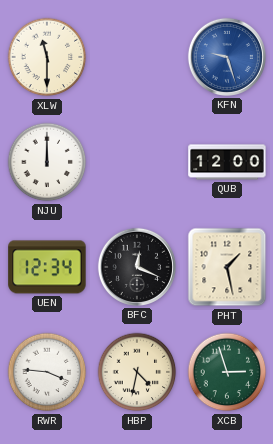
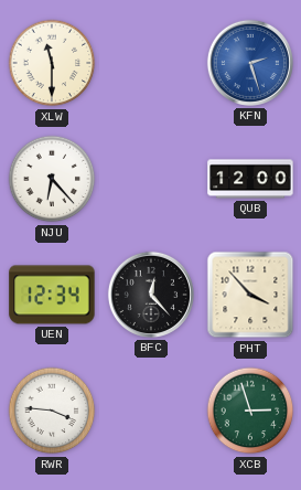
KFN: 9:27 -> 2:27
NJU: 12:00 -> 6:23
BFC: 12:19 -> 12:23
PHT: 1:28 -> 3:53
HBP: 4:32 -> none
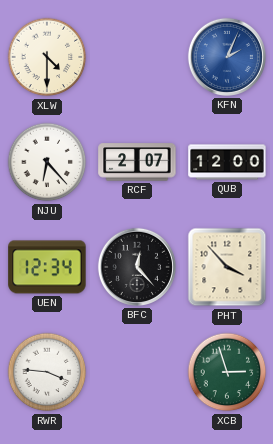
XLW: 11:30 -> 4:30
KFN: 2:27 -> 2:04
RCF: none -> 2:07
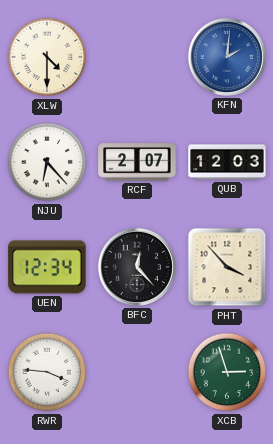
KFN: 2:04 -> 2:01
QUB: 12:00 -> 12:03
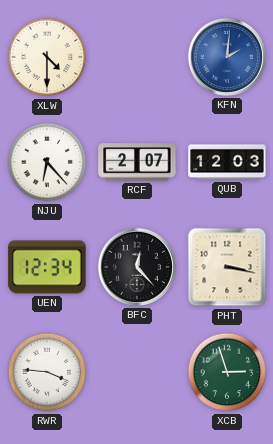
PHT: 3:53 -> 3:17
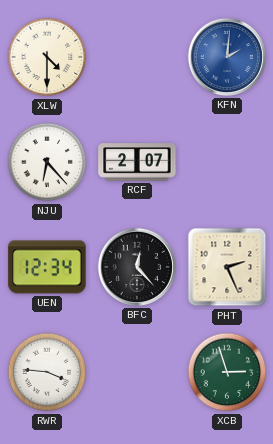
QUB: 12:03 -> none
PHT: 3:17 -> 2:26
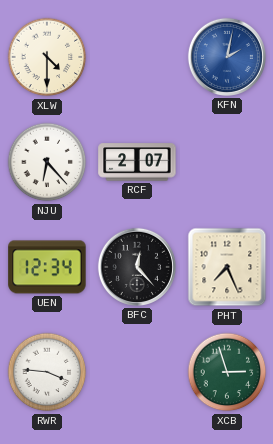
KFN: 2:01 -> 2:02
PHT: 2:26 -> 7:26
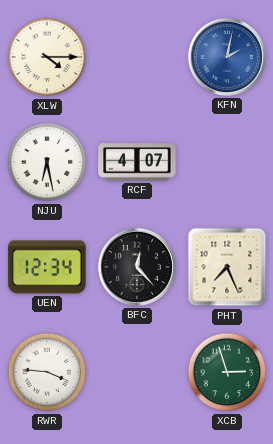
XLW: 4:30 -> 4:15
NJU: 6:23 -> 6:28
RCF: 2:07 -> 4:07
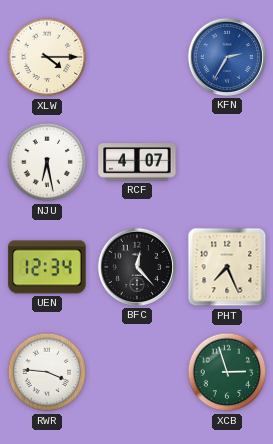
KFN: 2:02 -> 2:35
